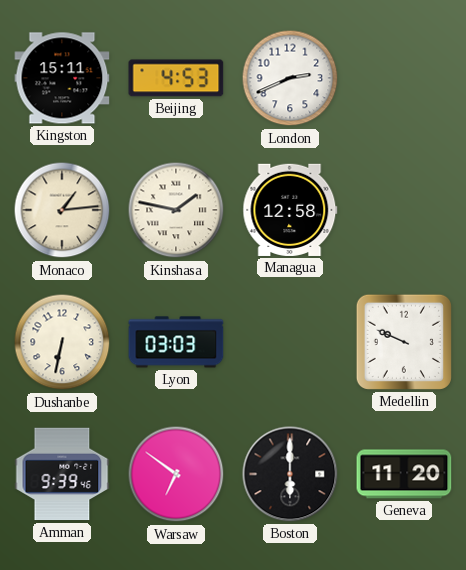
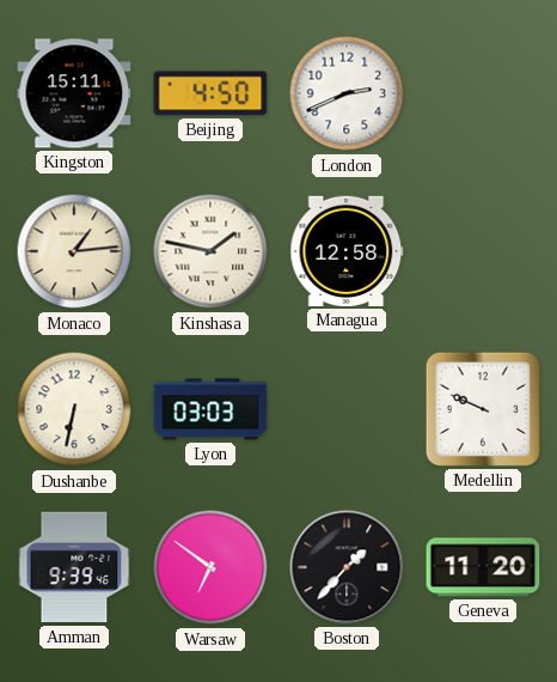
Beijing: 4:53 -> 4:50
Boston: 6:00 -> 1:37
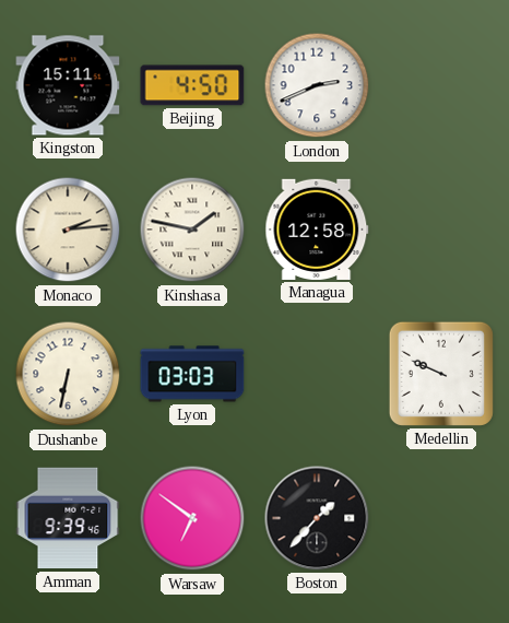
Monaco: 1:14 -> 2:14
Geneva: 11:20 -> none
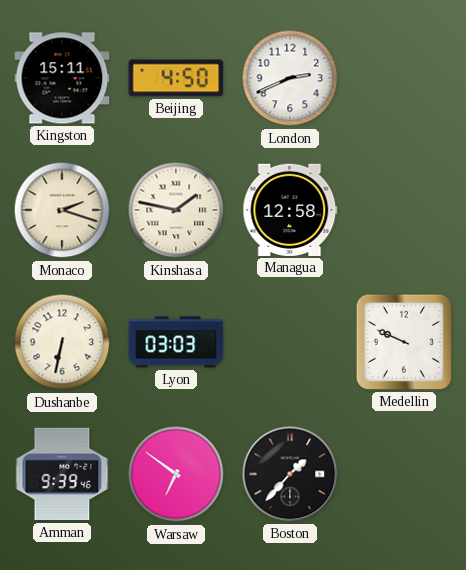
Monaco: 2:14 -> 2:18
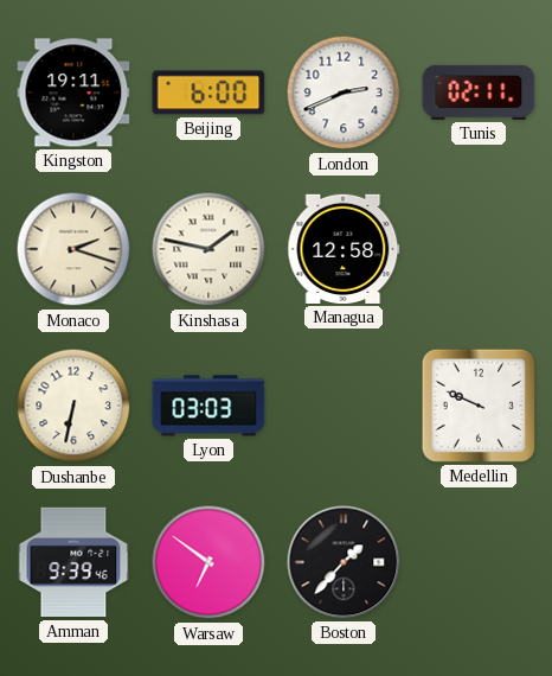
Kingston: 15:11 -> 19:11
Beijing: 4:50 -> 6:00
Tunis: none -> 02:11
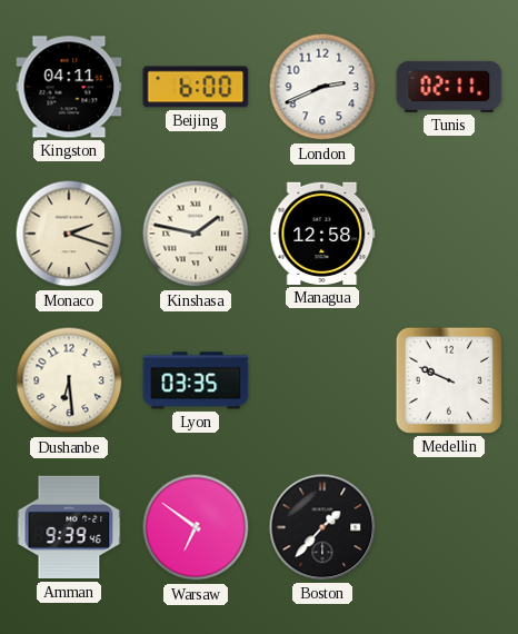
Kingston: 19:11 -> 04:11
Dushanbe: 6:32 -> 6:29
Lyon: 03:03 -> 03:35
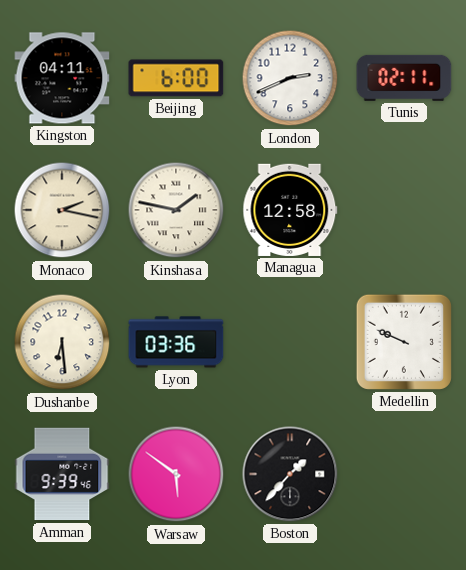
Monaco: 2:18 -> 2:17
Lyon: 03:35 -> 03:36
Warsaw: 6:51 -> 5:51
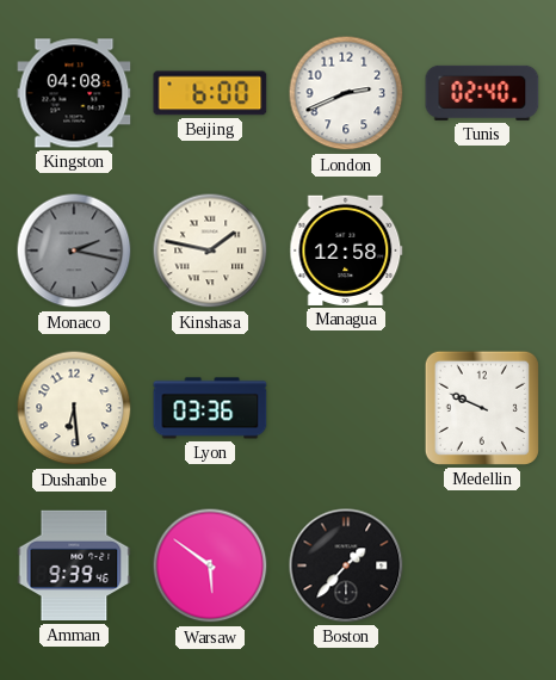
Kingston: 04:11 -> 04:08
Tunis: 02:11 -> 02:40
Monaco dial: cream -> grey
